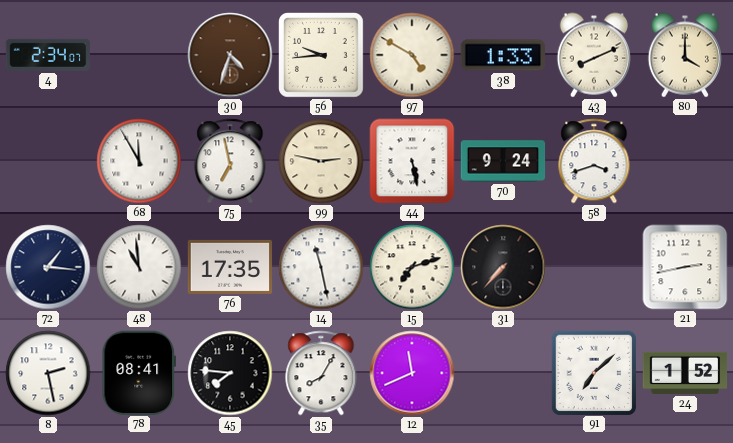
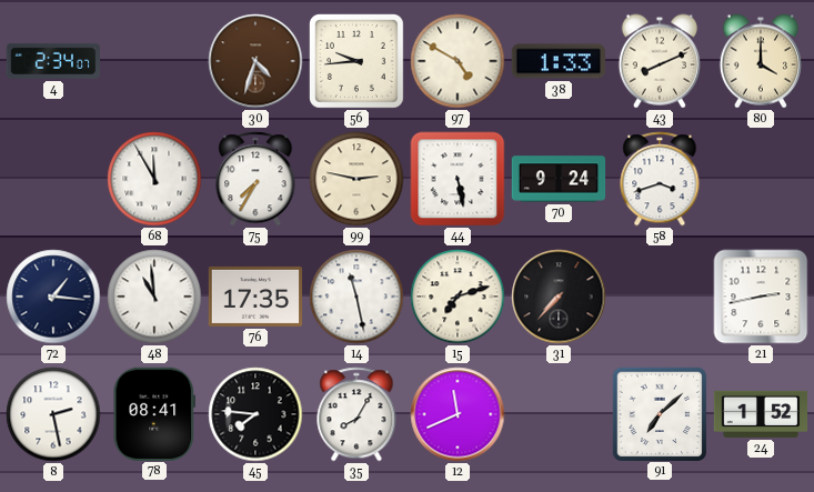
75: 6:58 -> 7:35
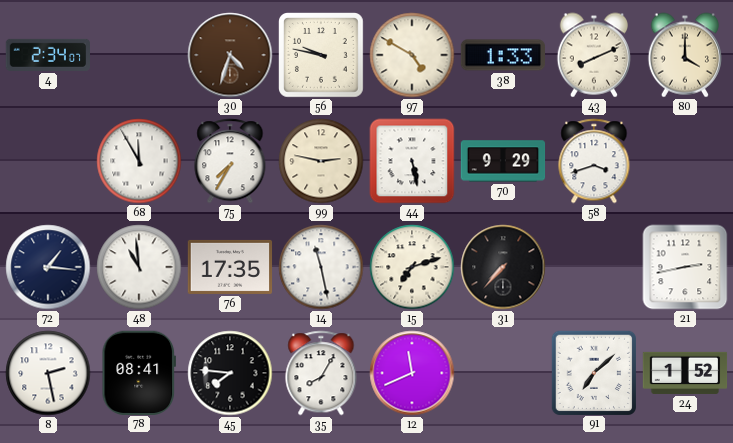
56: 9:44 -> 9:47
70: 9:24 -> 9:29
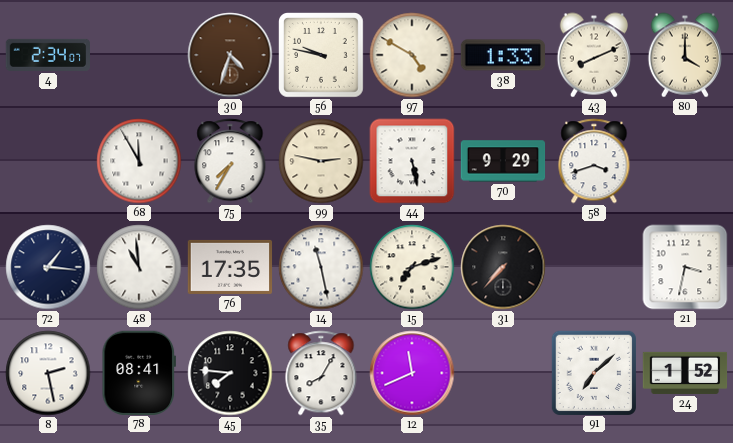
21: 2:43 -> 3:32
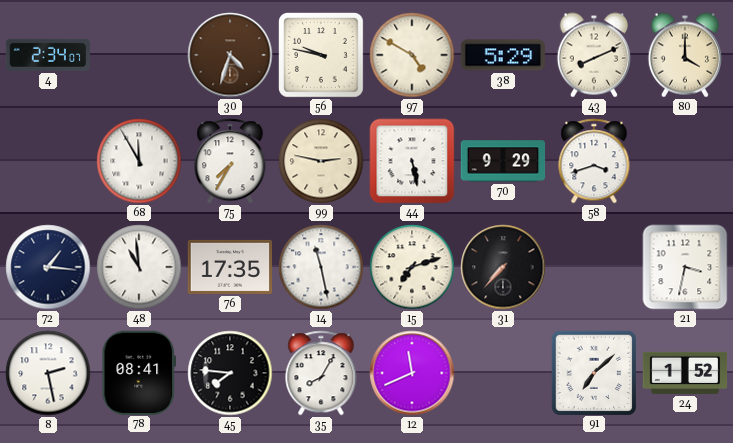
38: 1:33 -> 5:29
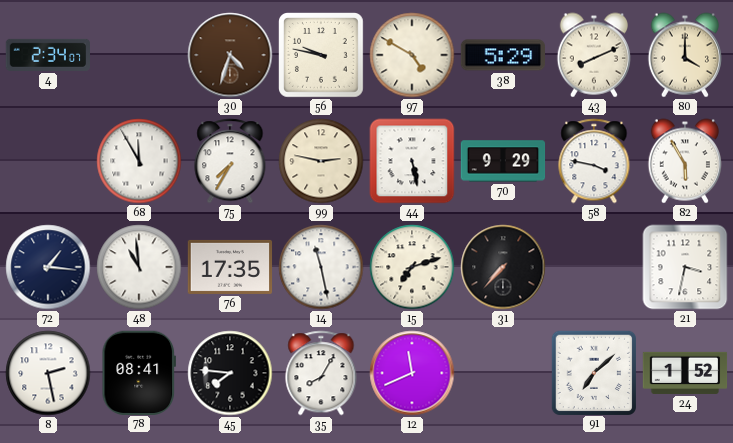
58: 3:42 -> 3:47
82: none -> 5:55
